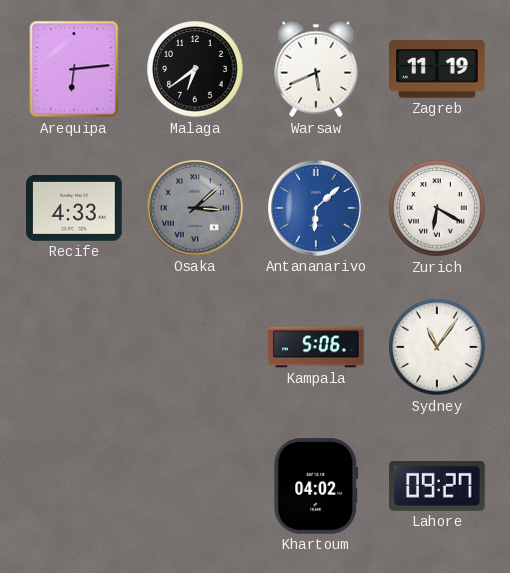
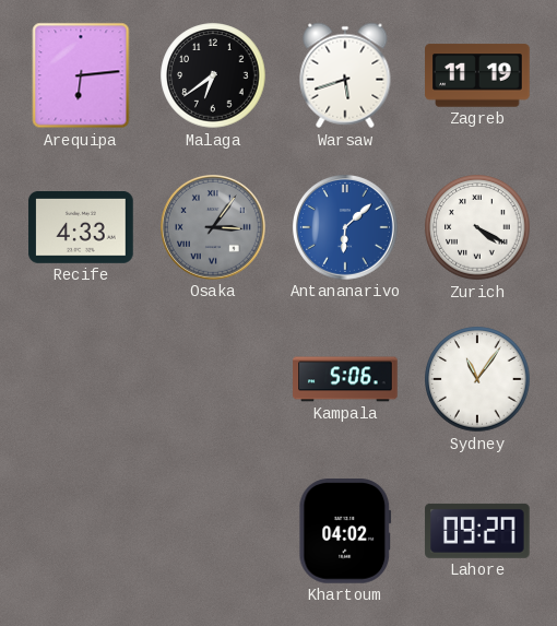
Warsaw: 5:41 -> 5:42
Osaka: 3:08 -> 3:06
Zurich: 6:20 -> 4:20
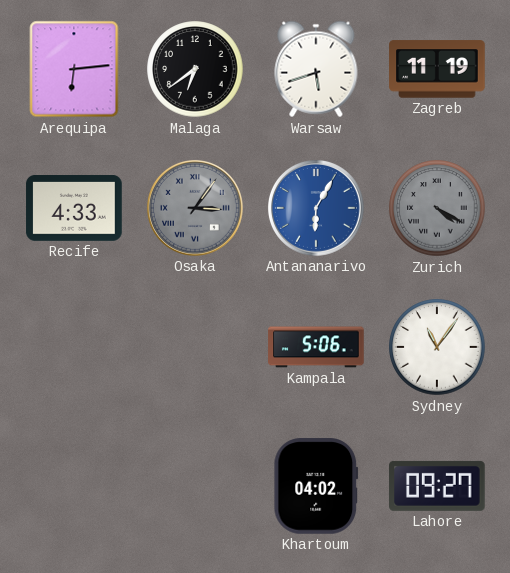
Antananarivo: 6:08 -> 6:05
Zurich dial: white -> grey
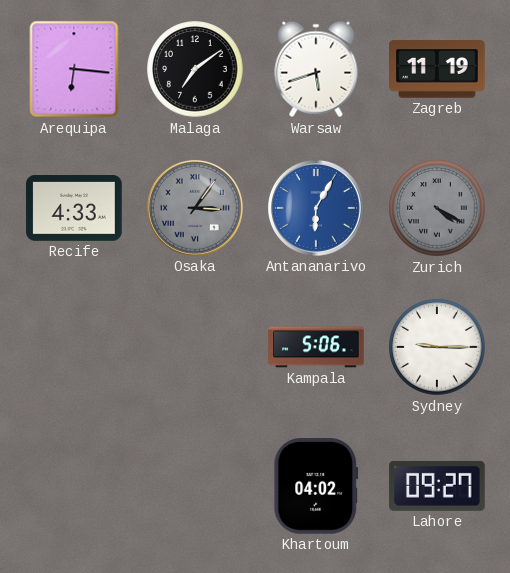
Arequipa: 6:14 -> 6:16
Malaga: 6:39 -> 7:09
Sydney: 11:06 -> 9:15
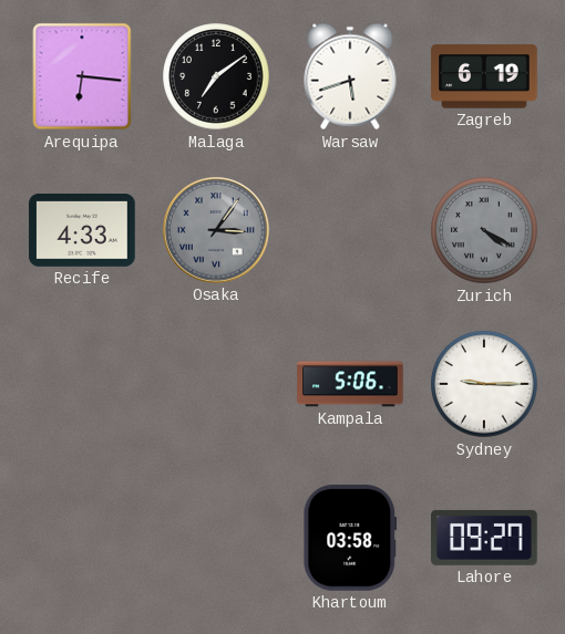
Zagreb: 11:19 -> 6:19
Antananarivo: 6:05 -> none
Khartoum: 04:02 -> 03:58
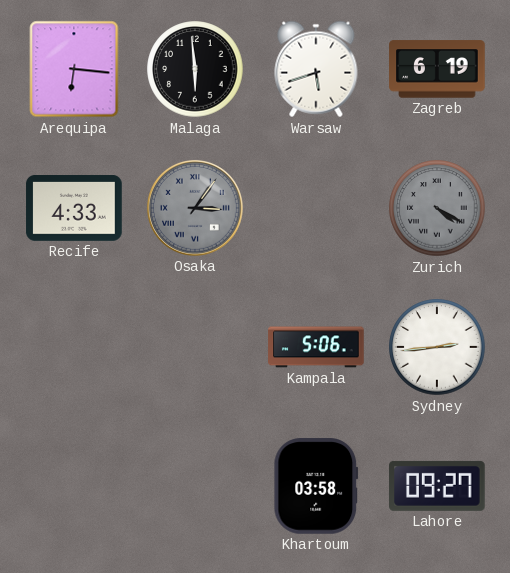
Malaga: 7:09 -> 5:59
Sydney: 9:15 -> 2:44
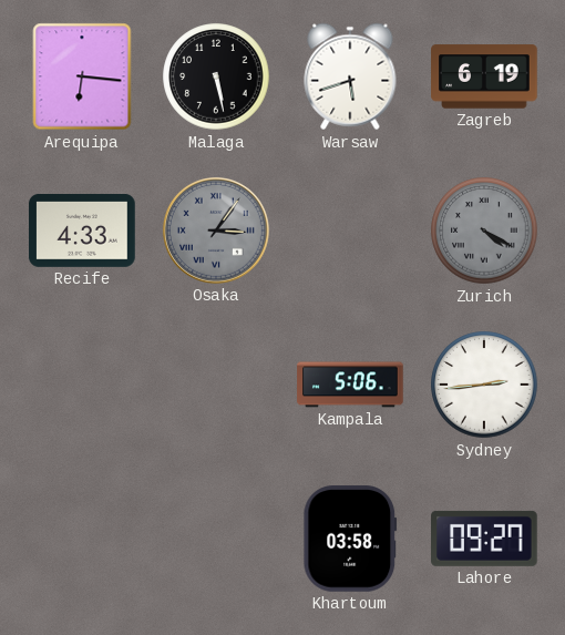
Malaga: 5:59 -> 5:28
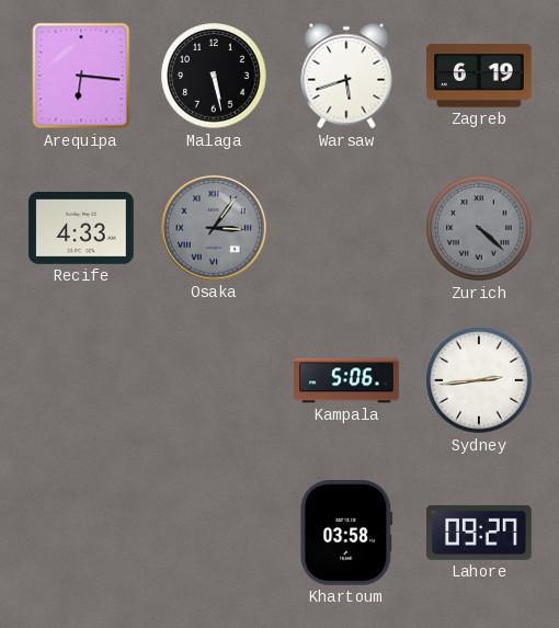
Zurich: 4:20 -> 4:22
